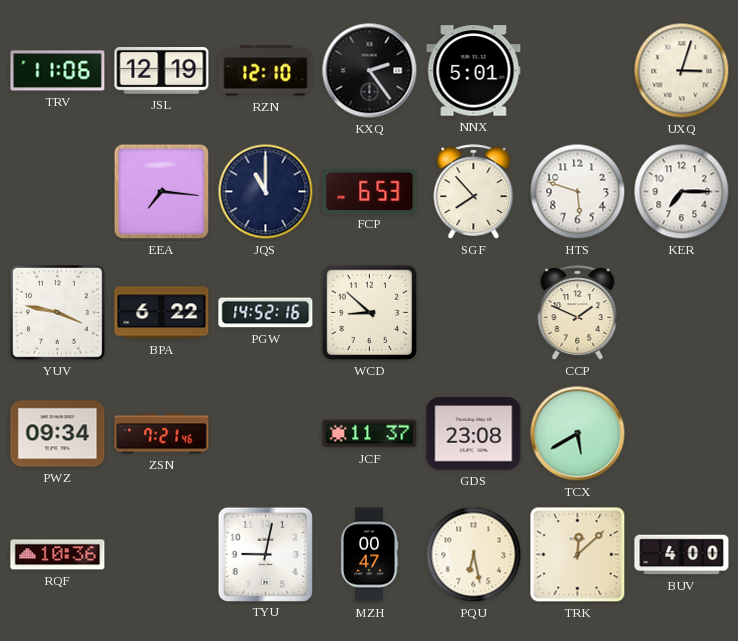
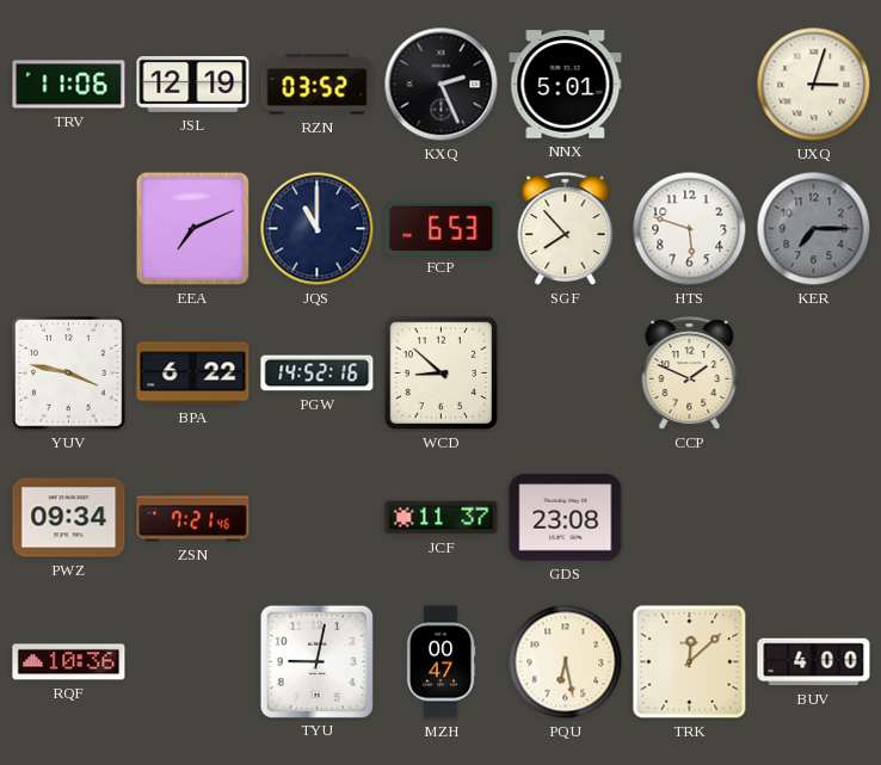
RZN: 12:10 -> 03:52
KXQ: 2:24 -> 2:26
EEA: 7:16 -> 7:11
KER dial: white -> grey
TCX: 5:40 -> none
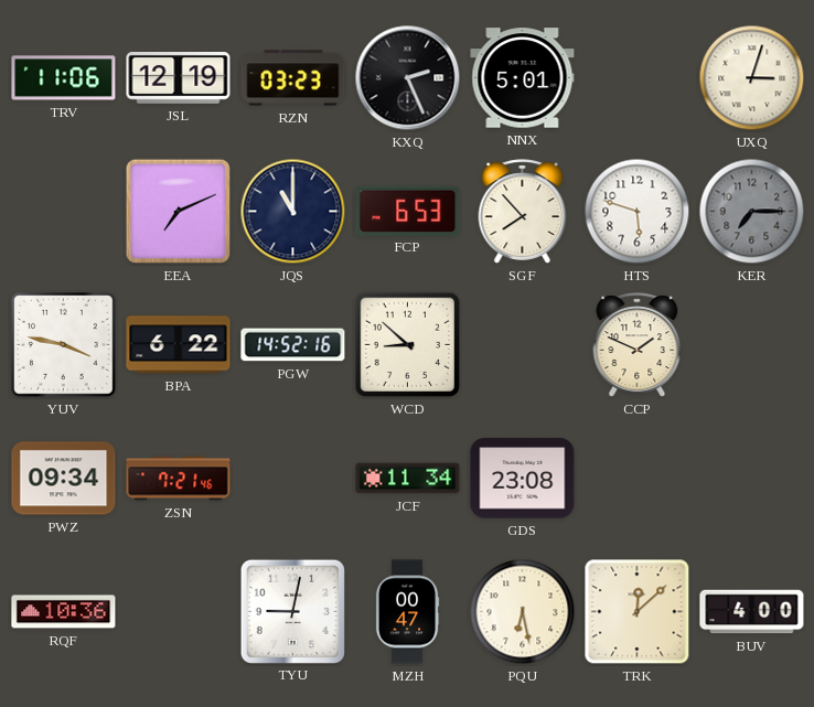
RZN: 03:52 -> 03:23
JCF: 11:37 -> 11:34
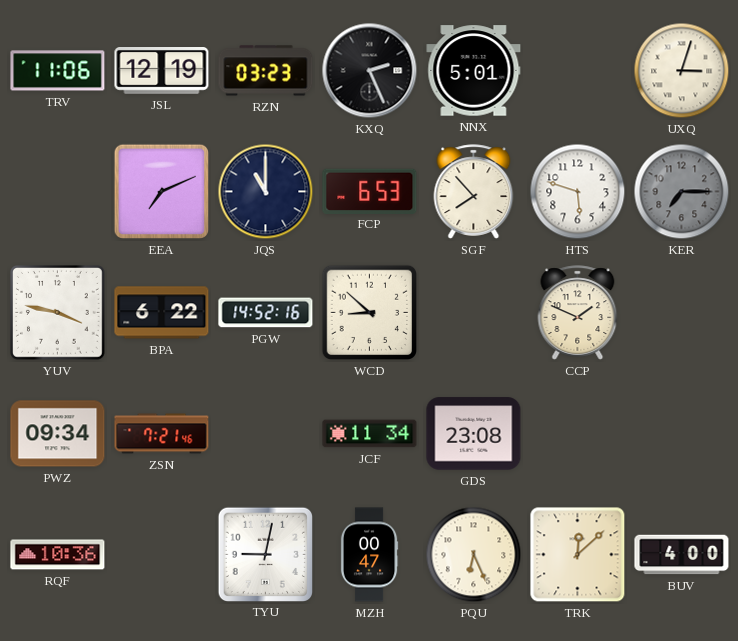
PQU: 6:28 -> 6:26
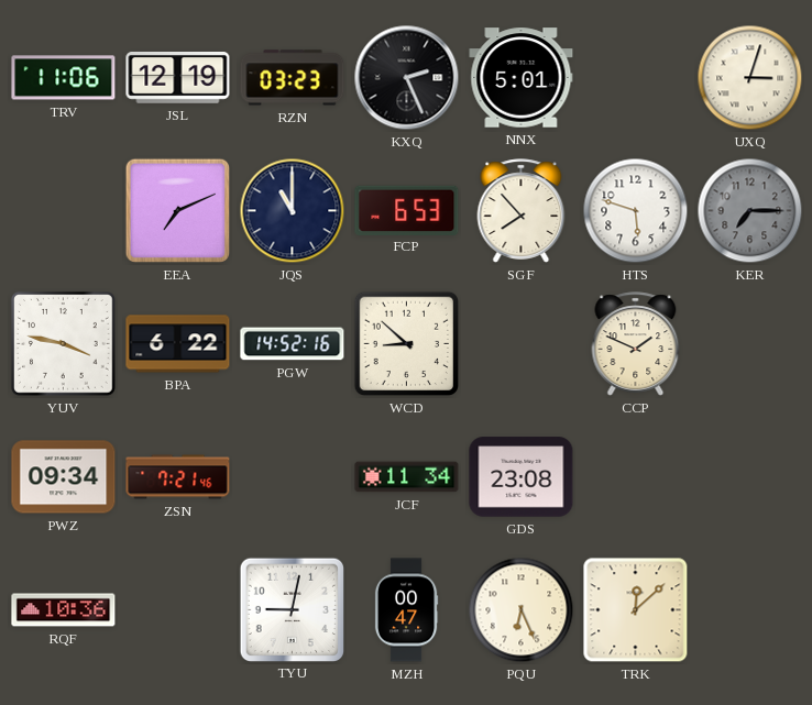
BUV: 4:00 -> none
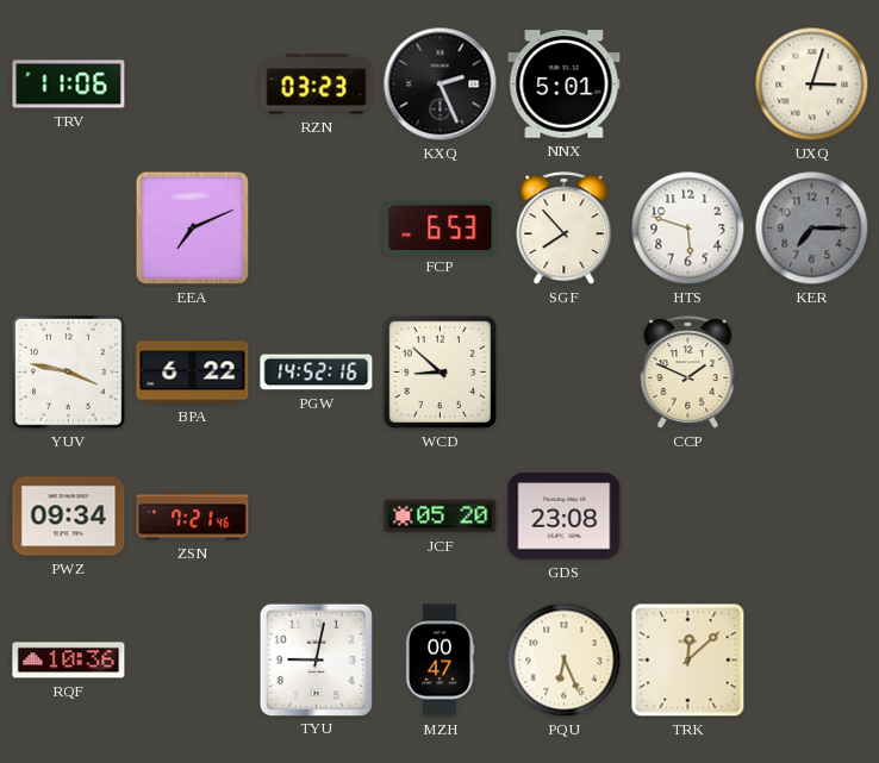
JSL: 12:19 -> none
JQS: 11:00 -> none
JCF: 11:34 -> 05:20
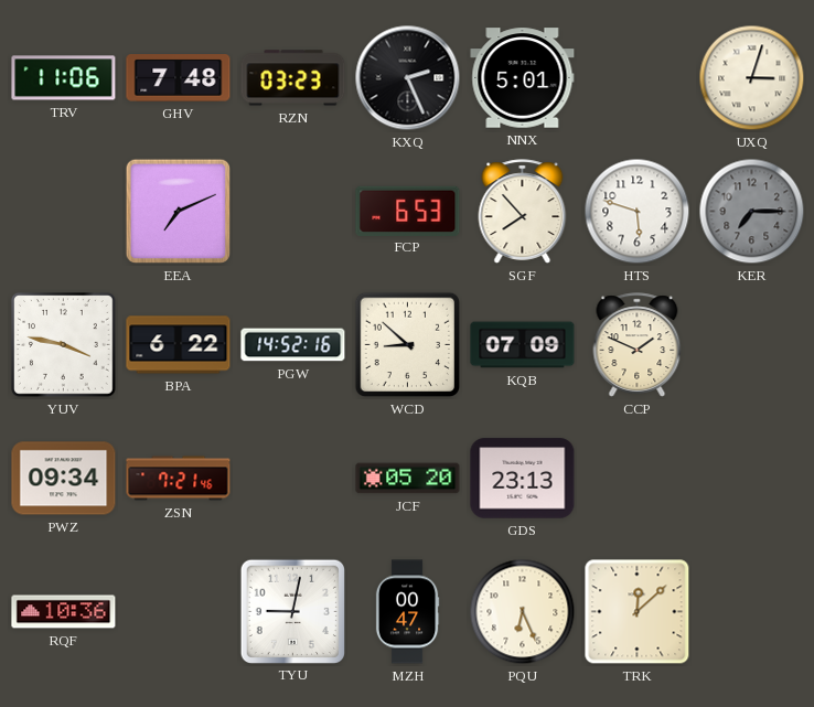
GHV: none -> 7:48
KQB: none -> 07:09
GDS: 23:08 -> 23:13
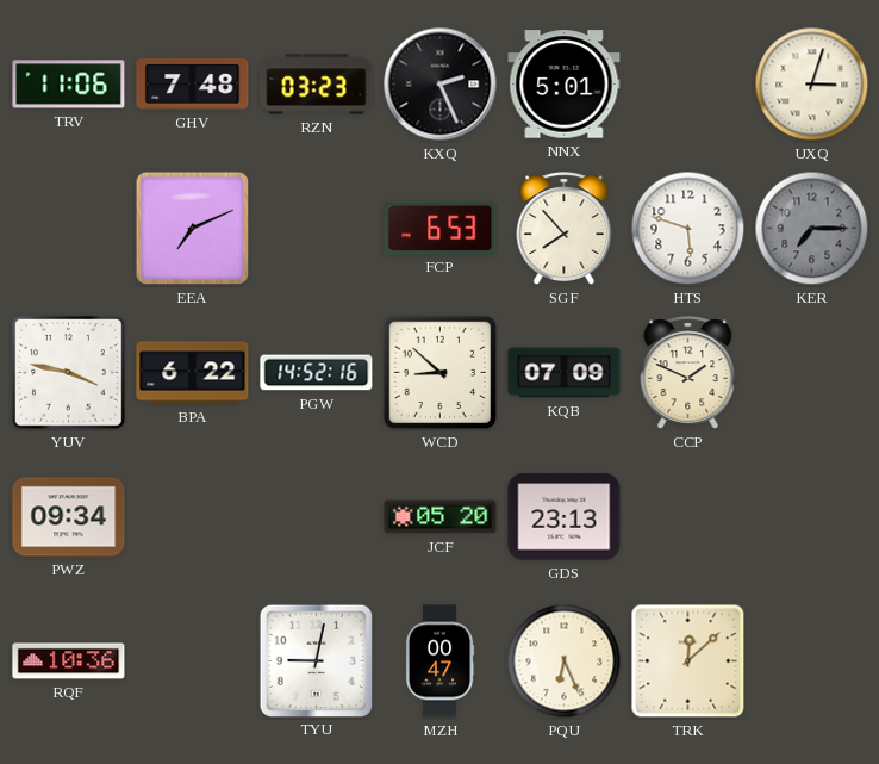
ZSN: 7:21 -> none
